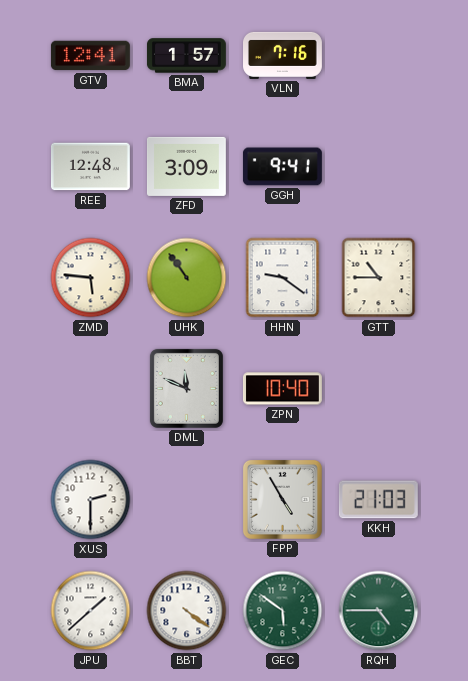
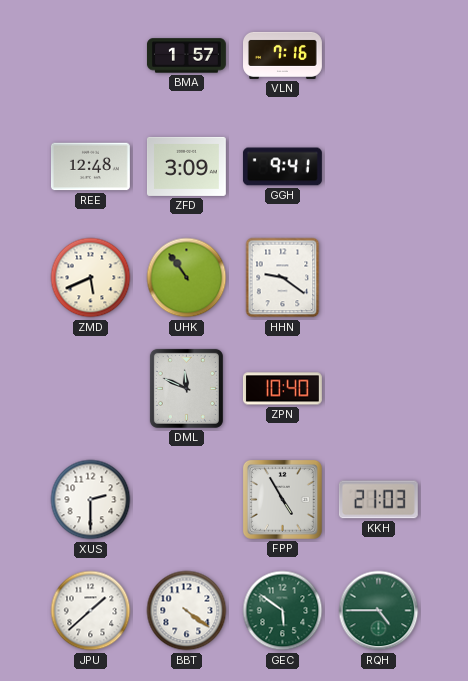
GTV: 12:41 -> none
ZMD: 5:46 -> 5:41
GTT: 10:45 -> none
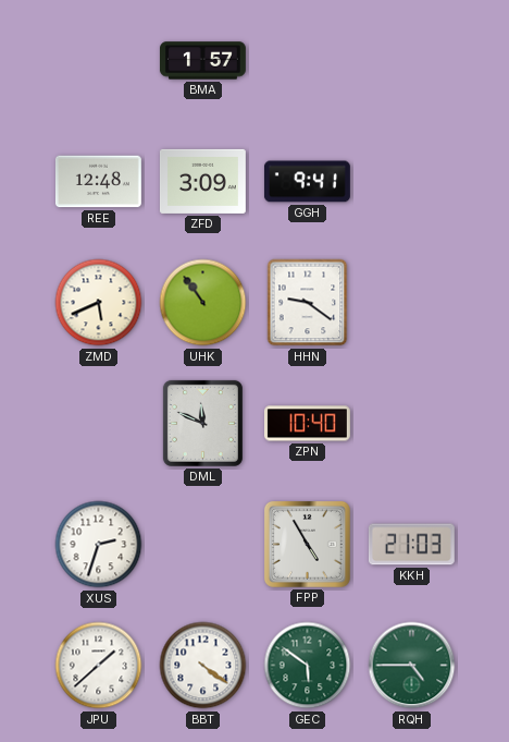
VLN: 7:16 -> none
XUS: 2:30 -> 2:33
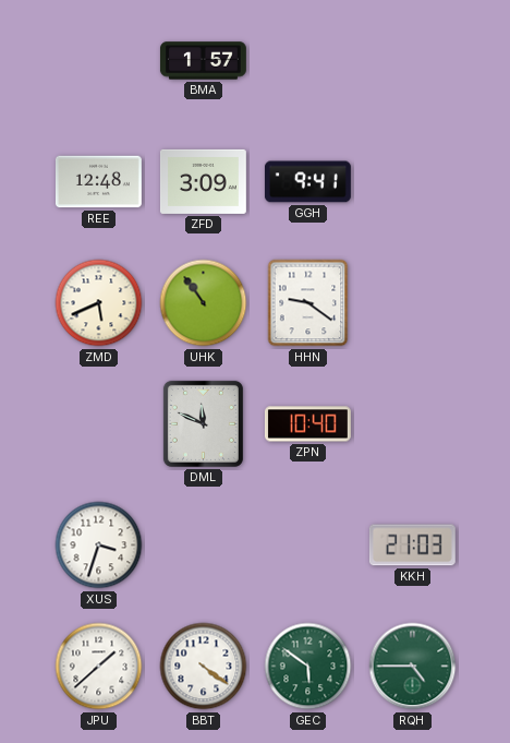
XUS: 2:33 -> 3:33
FPP: 4:55 -> none
